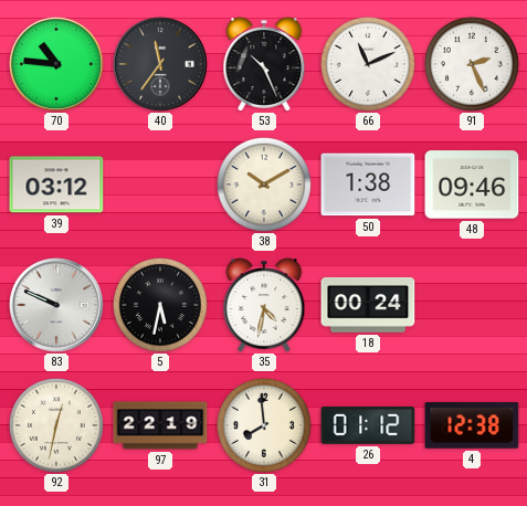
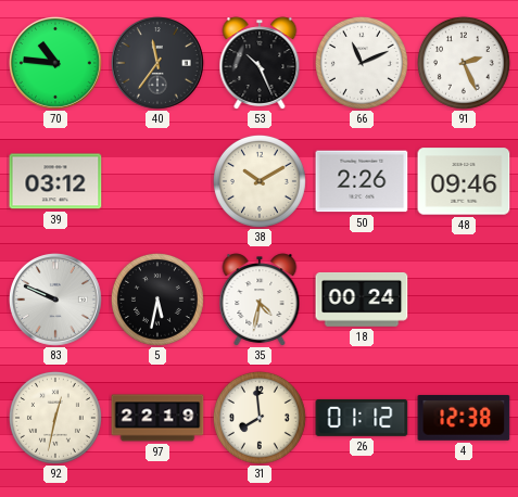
50: 1:38 -> 2:26
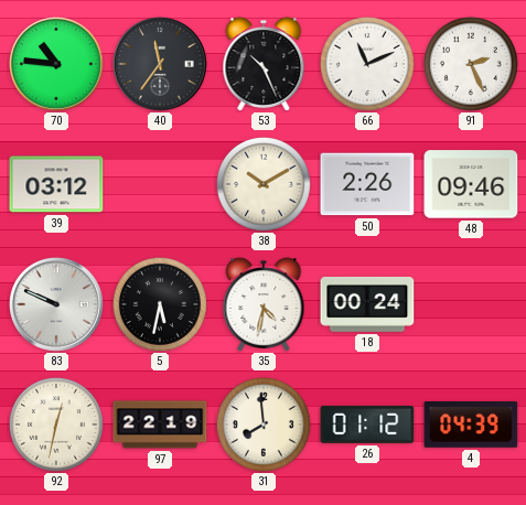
4: 12:38 -> 04:39
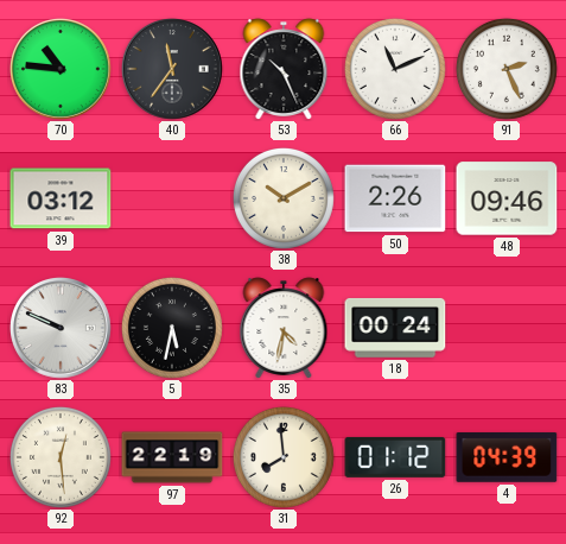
92: 12:32 -> 12:29
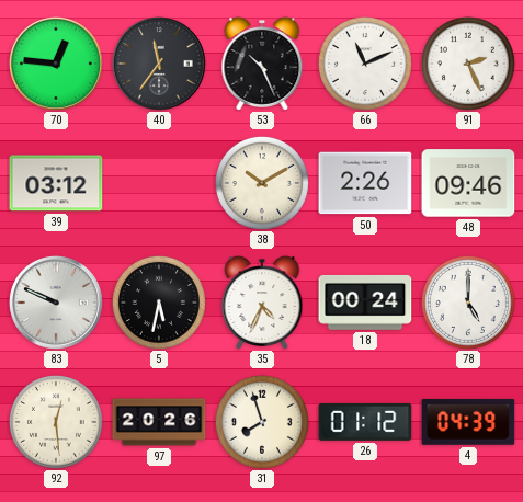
70: 10:46 -> 12:46
35: 4:32 -> 4:34
78: none -> 5:00
97: 22:19 -> 20:26
31: 7:59 -> 7:57
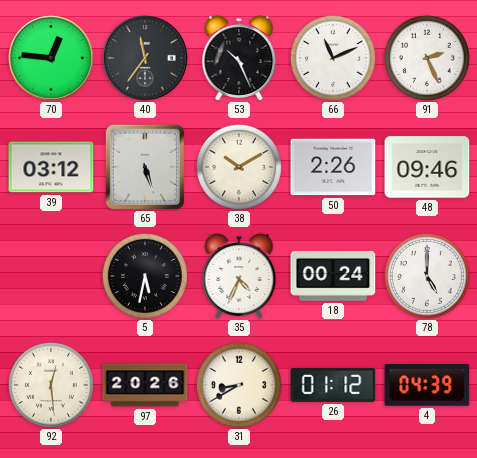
65: none -> 5:27
83: 9:49 -> none
31: 7:57 -> 8:40
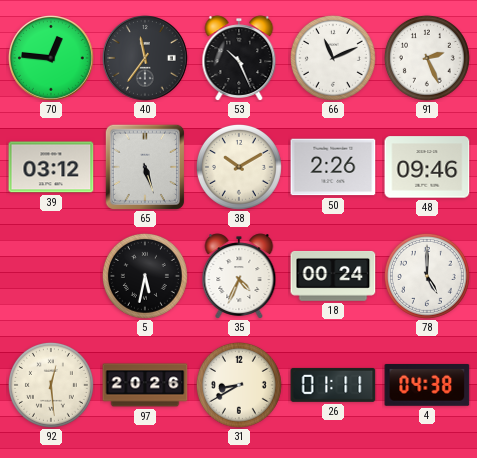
26: 01:12 -> 01:11
4: 04:39 -> 04:38
